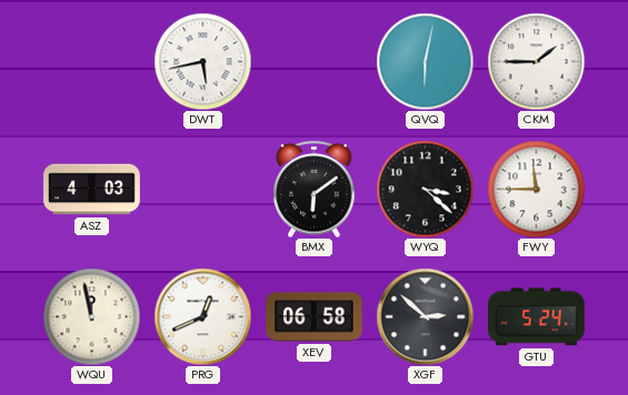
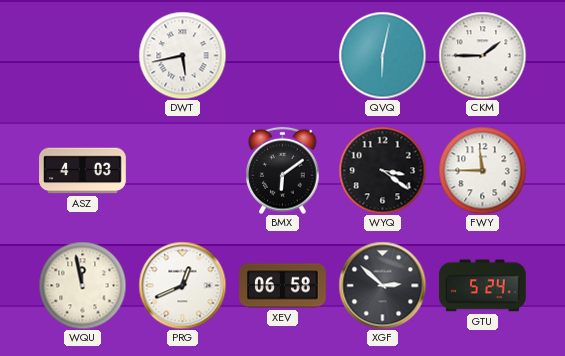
WYQ: 3:22 -> 3:21
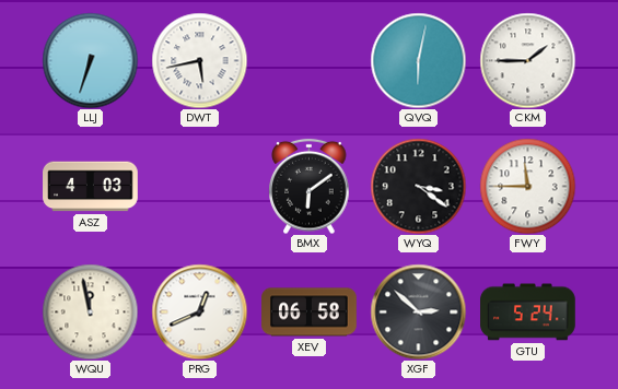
LLJ: none -> 6:33
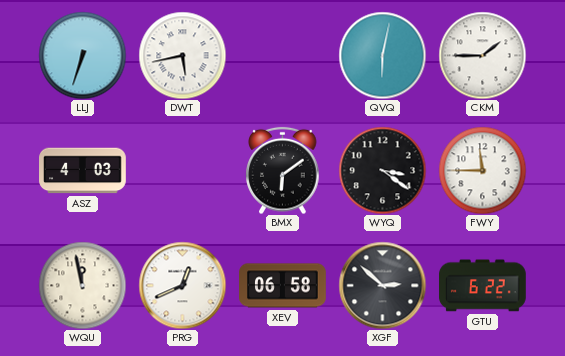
GTU: 5:24 -> 6:22
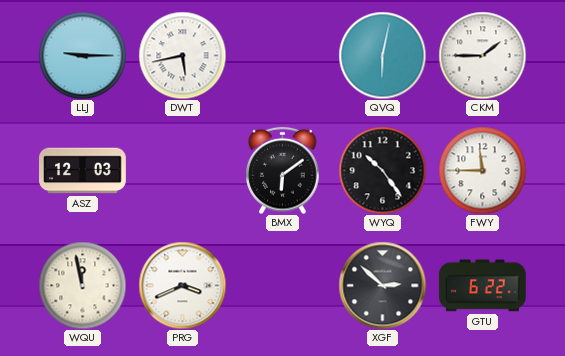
LLJ: 6:33 -> 9:15
ASZ: 4:03 -> 12:03
WYQ: 3:21 -> 10:24
PRG: 12:41 -> 3:41
XEV: 06:58 -> none
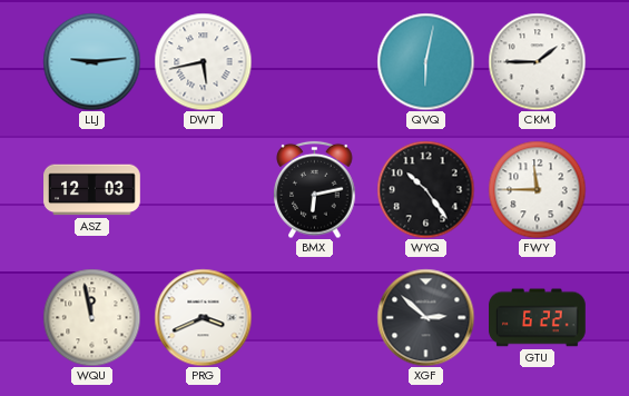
LLJ: 9:15 -> 9:14
BMX: 6:09 -> 6:13
